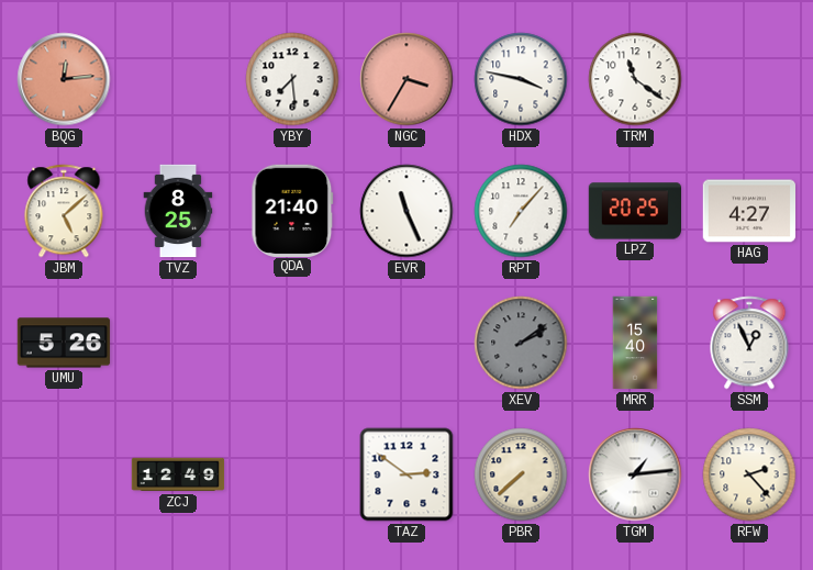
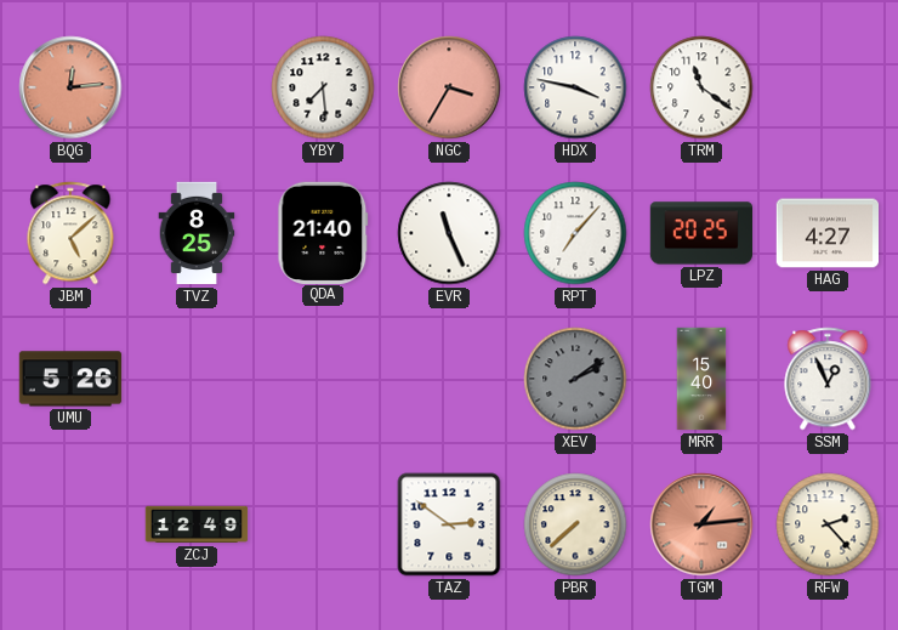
TGM dial: white -> salmon
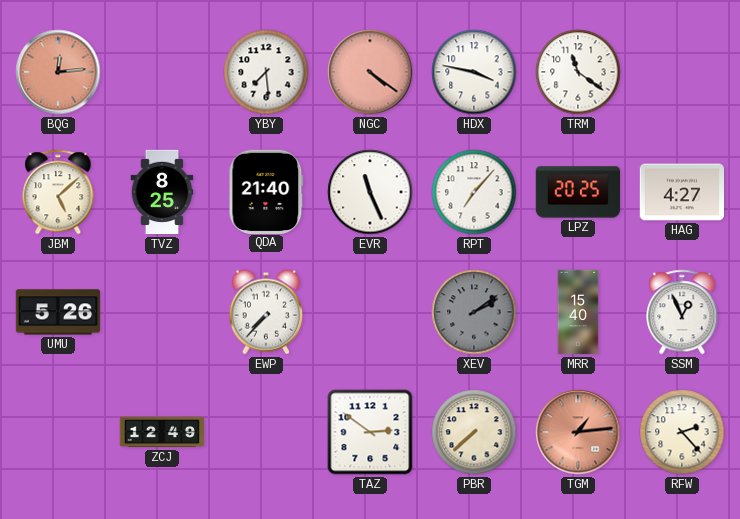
NGC: 3:35 -> 4:21
EWP: none -> 7:37
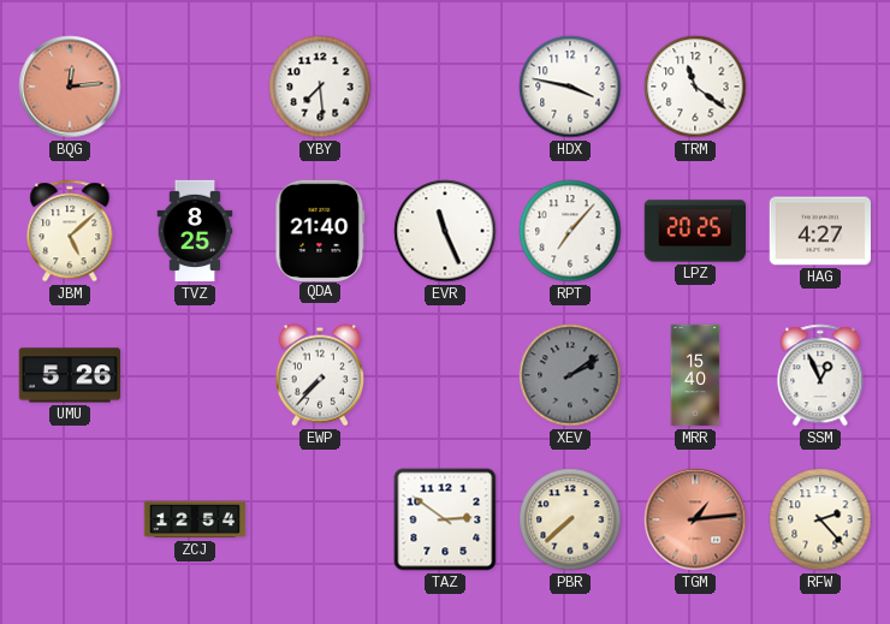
NGC: 4:21 -> none
ZCJ: 12:49 -> 12:54
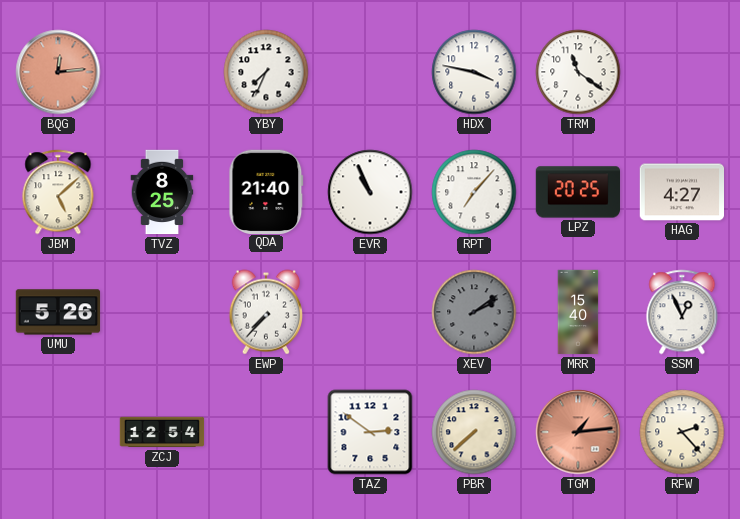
YBY: 7:29 -> 7:34
EVR: 11:26 -> 10:56
